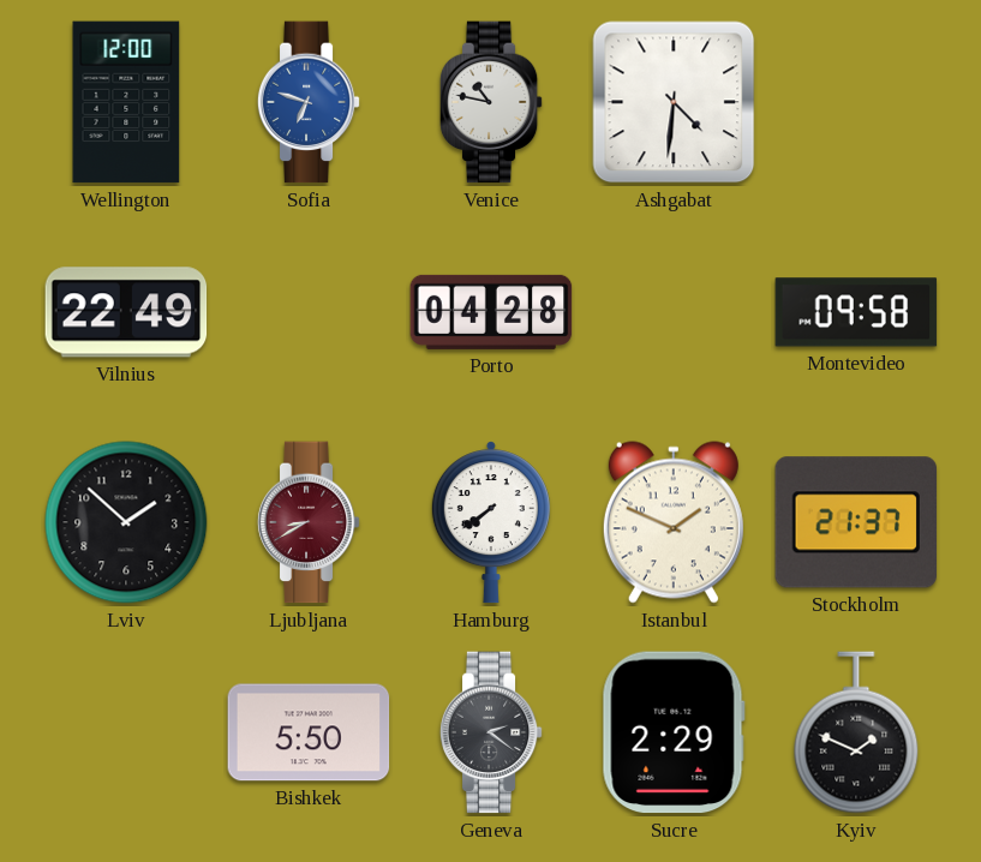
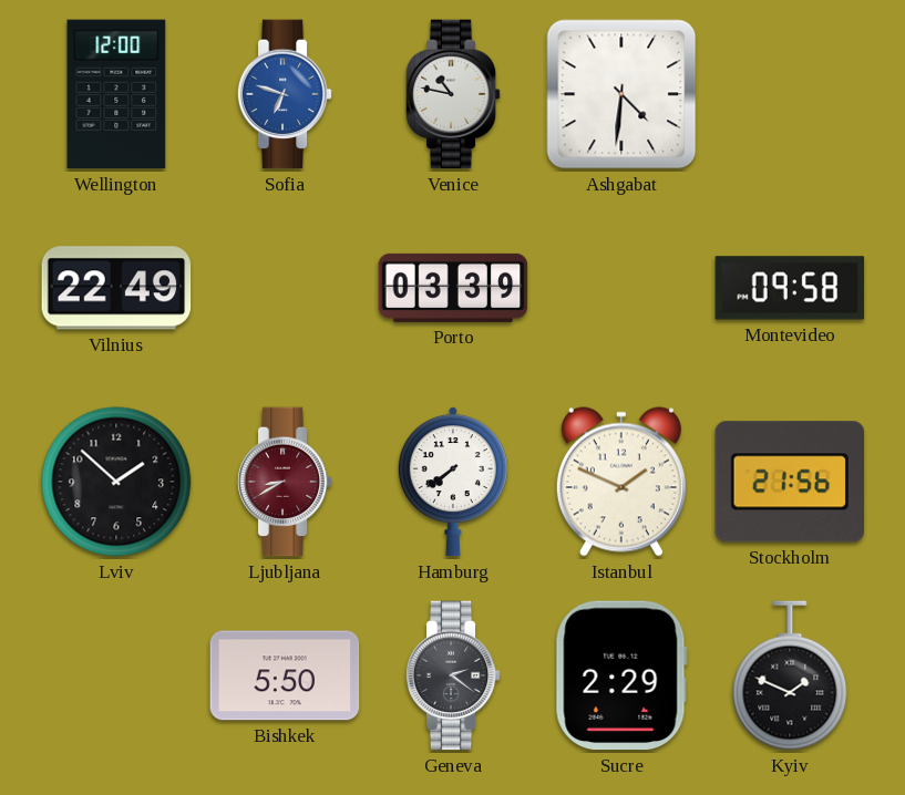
Porto: 04:28 -> 03:39
Stockholm: 21:37 -> 21:56
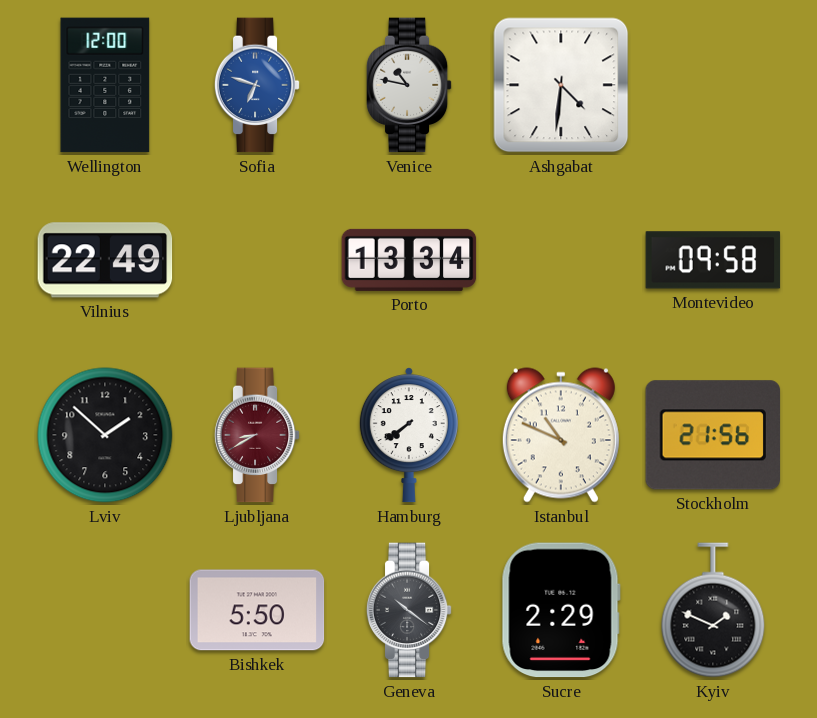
Porto: 03:39 -> 13:34
Istanbul: 1:49 -> 10:49
Geneva: 2:21 -> 10:21
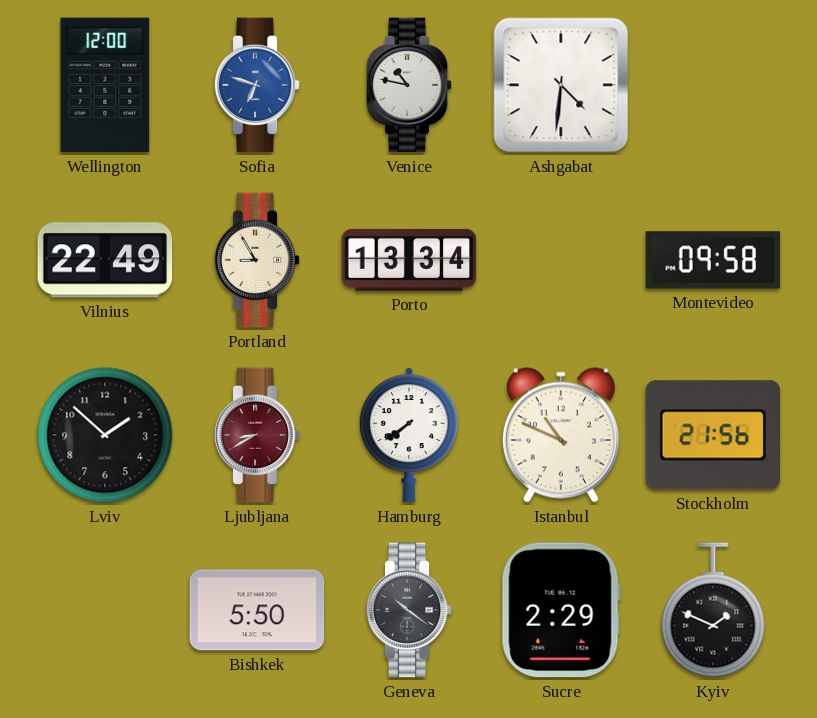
Portland: none -> 8:55
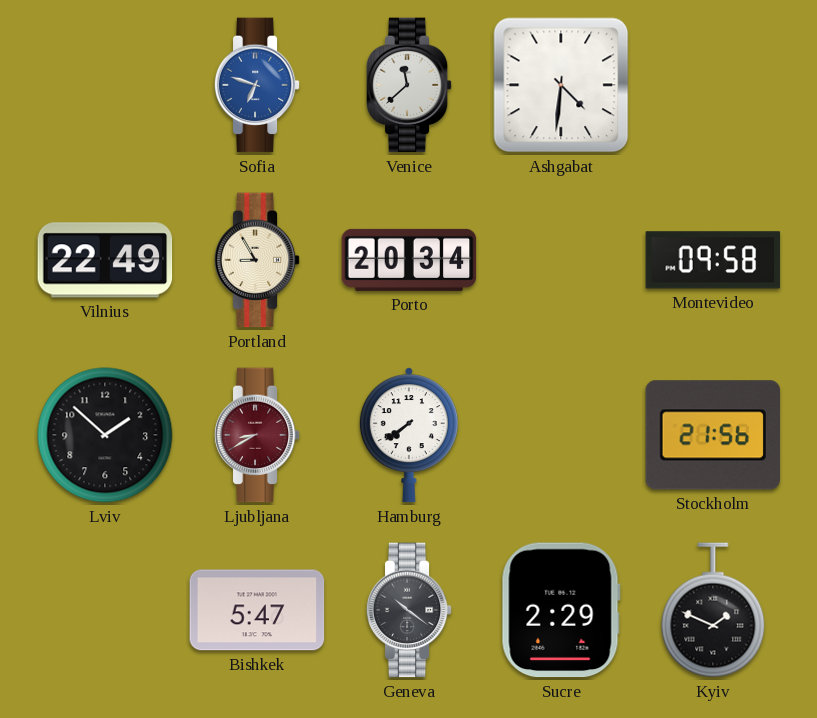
Wellington: 12:00 -> none
Venice: 10:47 -> 11:38
Porto: 13:34 -> 20:34
Istanbul: 10:49 -> none
Bishkek: 5:50 -> 5:47
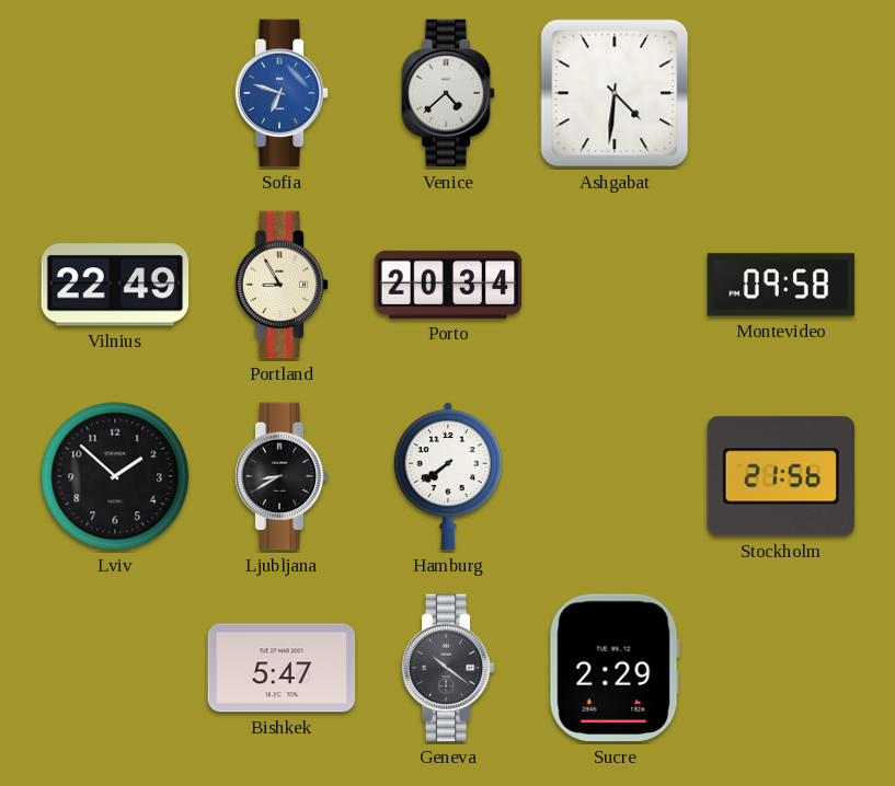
Venice: 11:38 -> 4:38
Ljubljana dial: burgundy -> black
Kyiv: 1:49 -> none
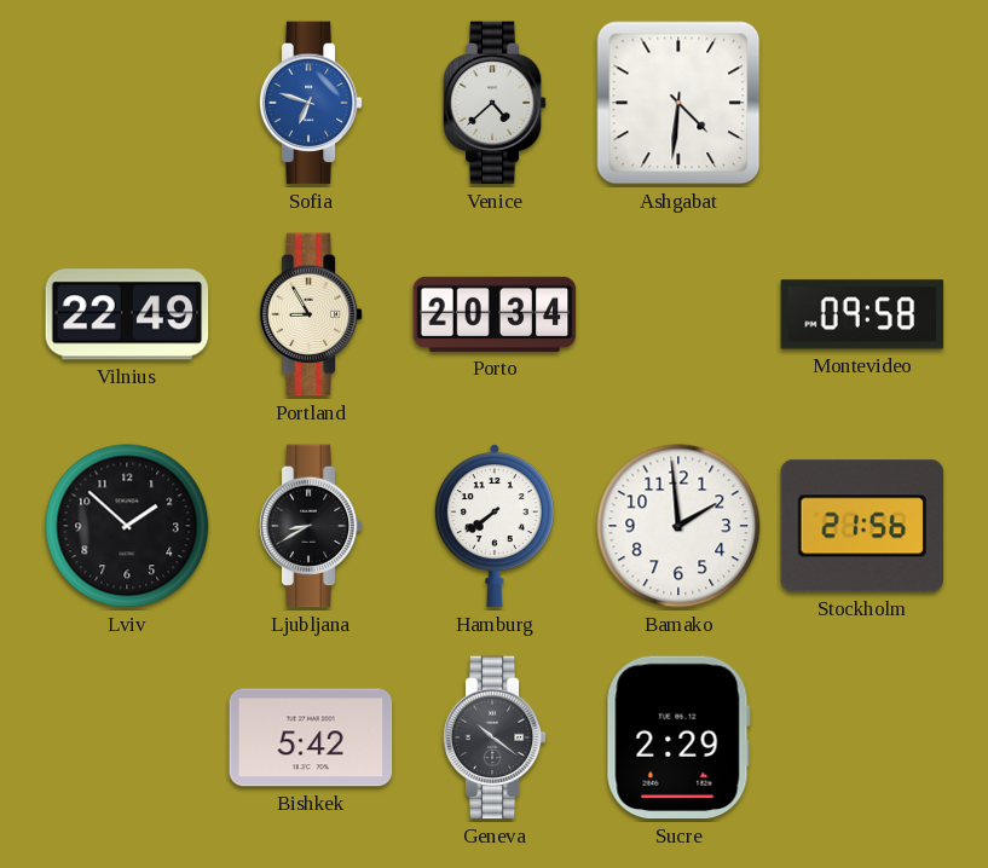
Bamako: none -> 1:59
Bishkek: 5:47 -> 5:42
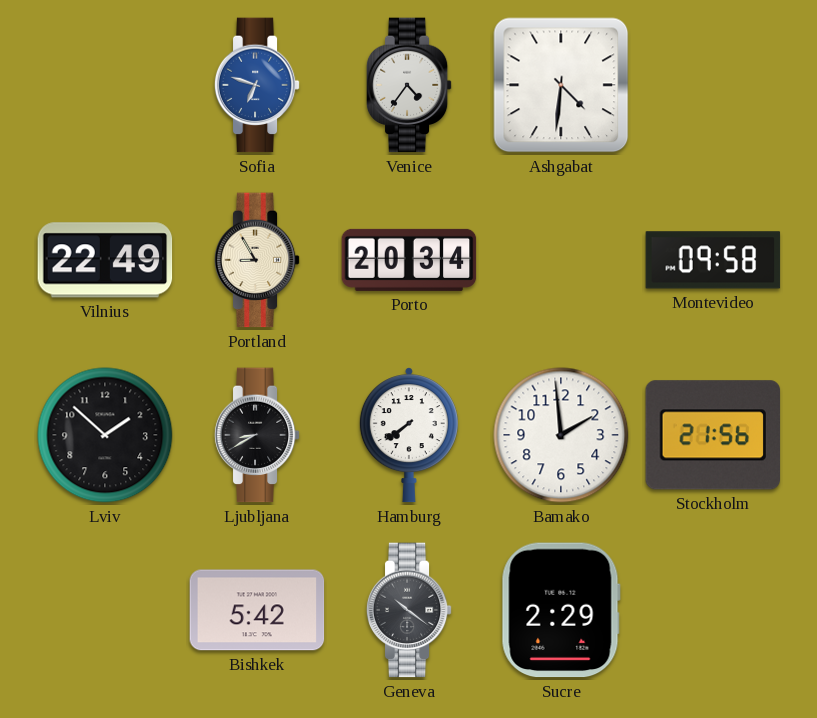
Venice: 4:38 -> 4:36
